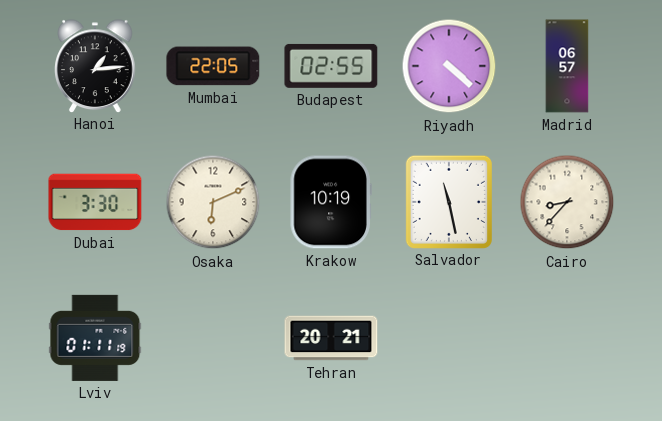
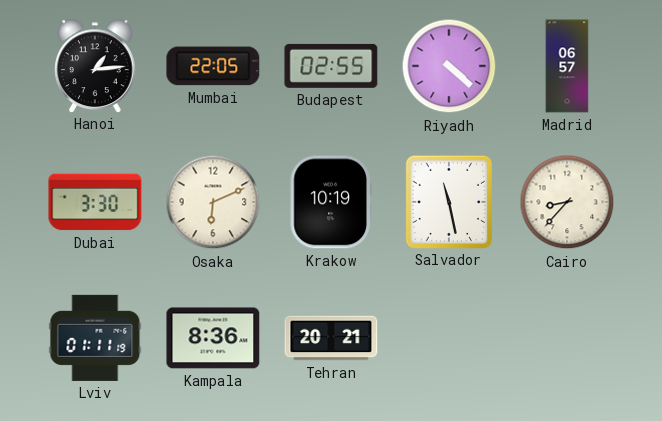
Kampala: none -> 8:36
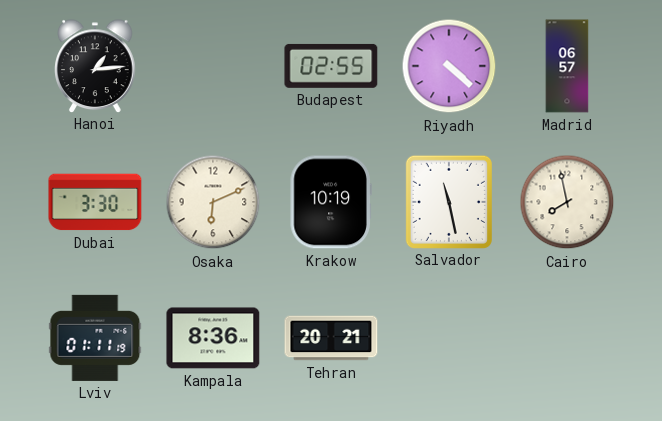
Mumbai: 22:05 -> none
Cairo: 8:37 -> 7:58
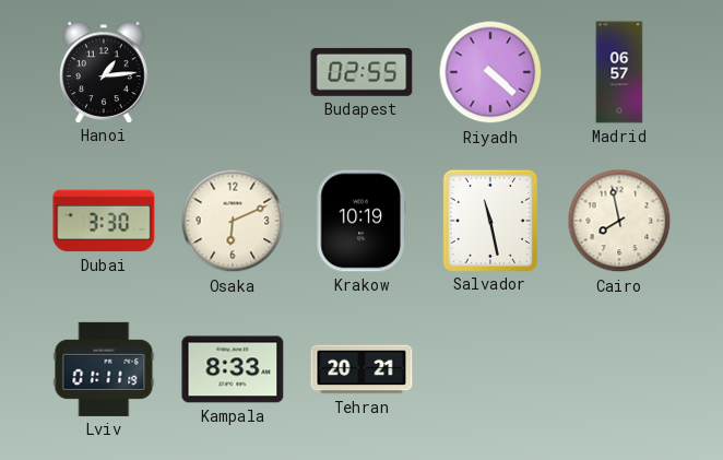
Kampala: 8:36 -> 8:33
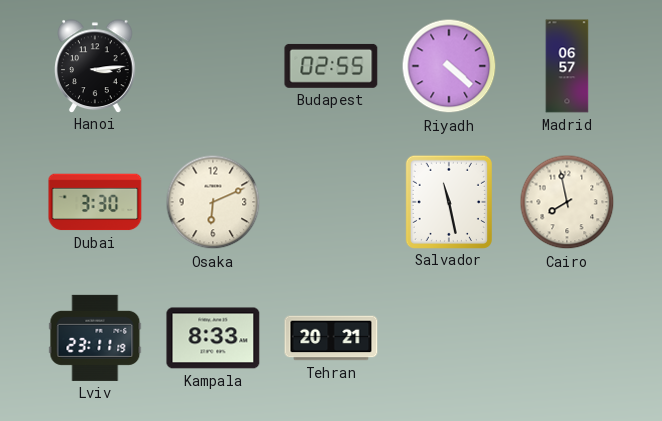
Hanoi: 1:14 -> 3:14
Krakow: 10:19 -> none
Lviv: 01:11 -> 23:11
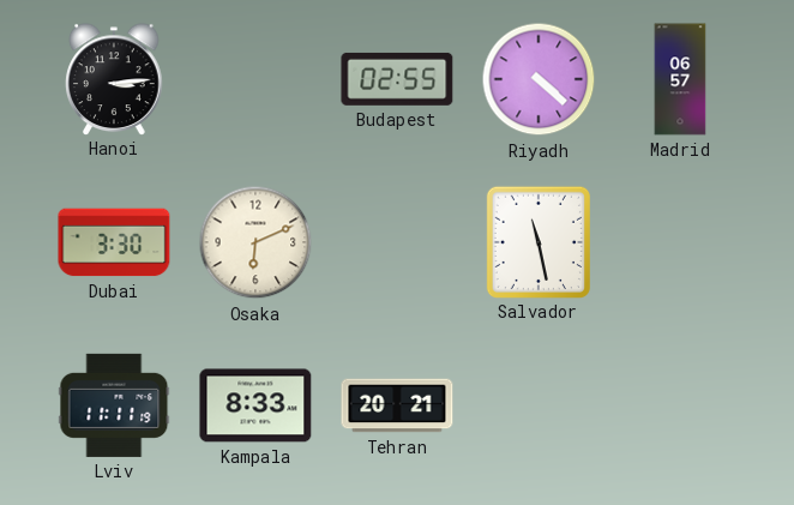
Cairo: 7:58 -> none
Lviv: 23:11 -> 11:11
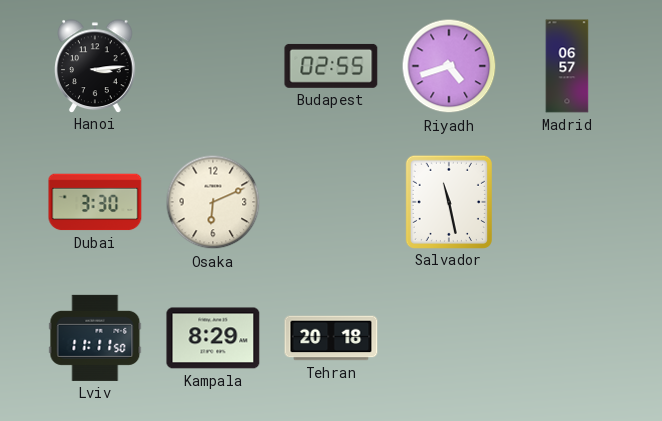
Riyadh: 4:22 -> 4:42
Lviv: 11:11:19 -> 11:11:50
Kampala: 8:33 -> 8:29
Tehran: 20:21 -> 20:18
